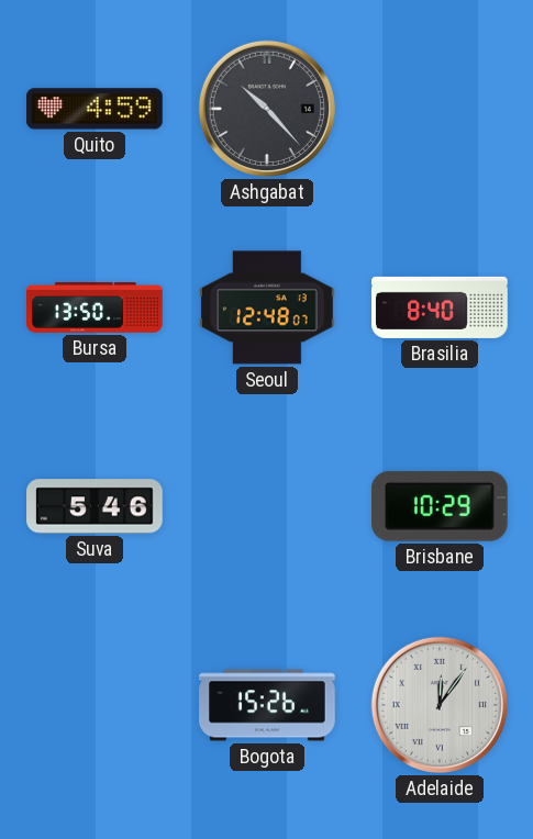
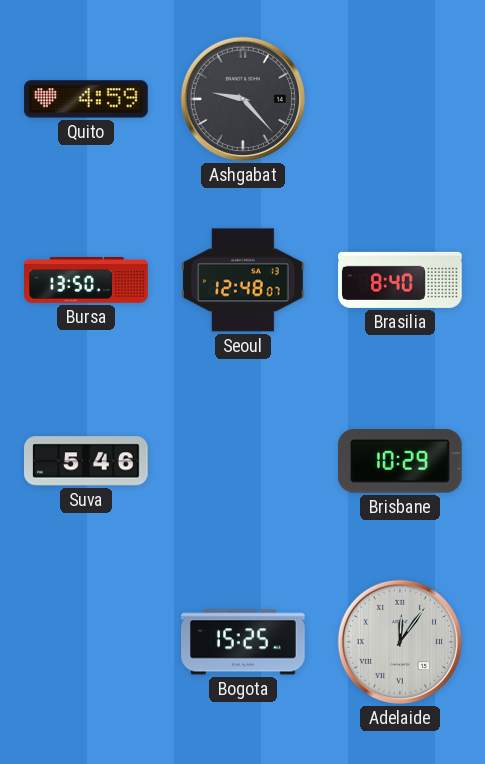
Ashgabat: 10:23 -> 9:23
Bogota: 15:26 -> 15:25
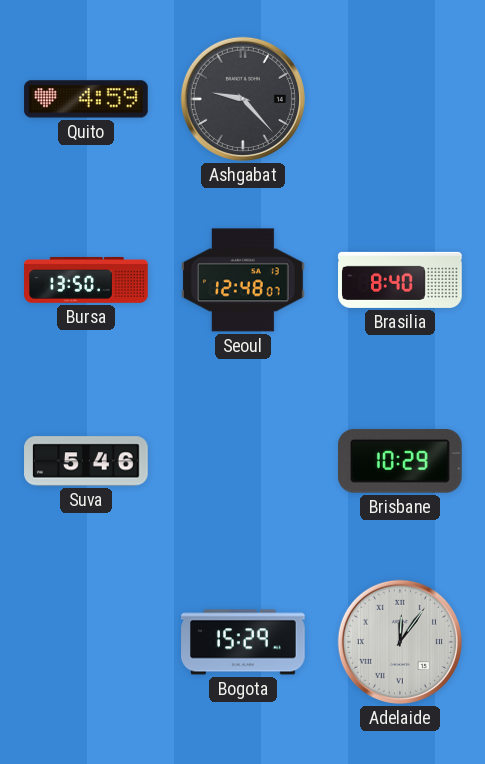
Bogota: 15:25 -> 15:29
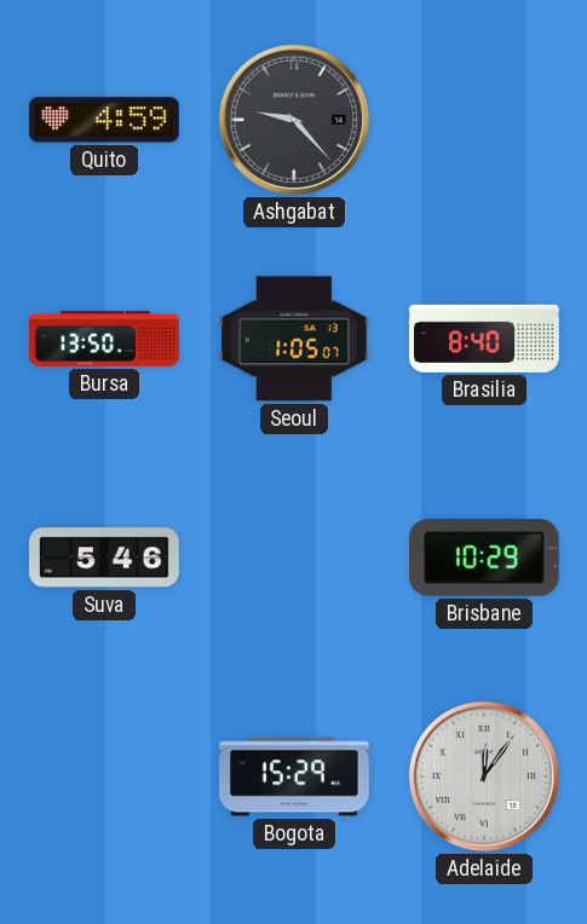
Seoul: 12:48 -> 1:05
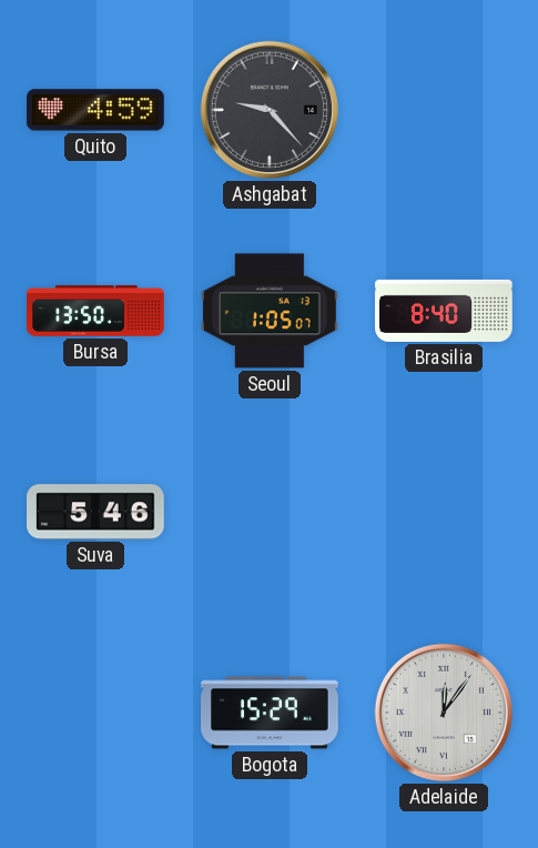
Brisbane: 10:29 -> none
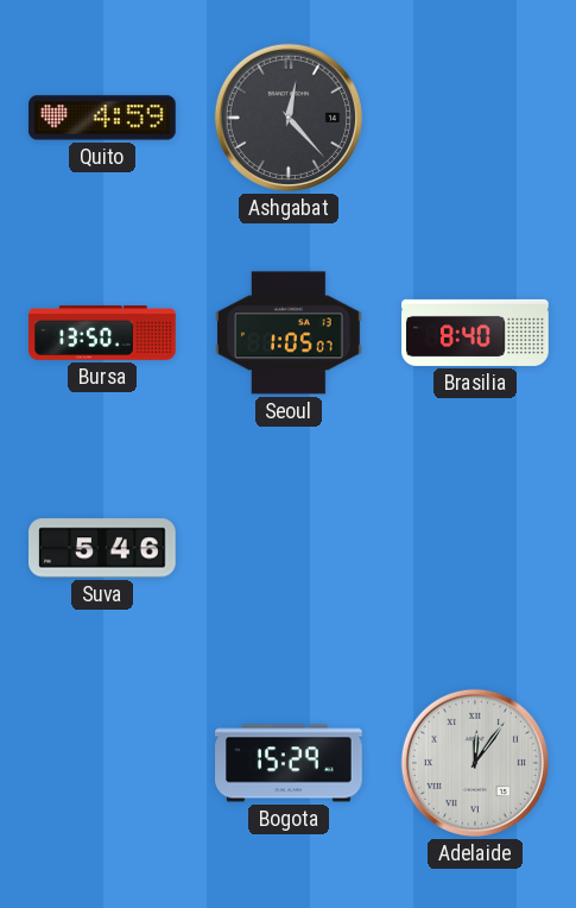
Ashgabat: 9:23 -> 12:23
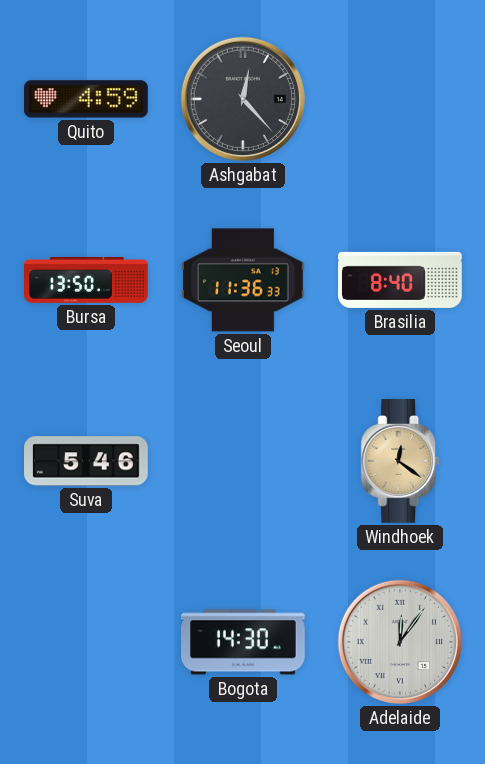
Seoul: 1:05 -> 11:36
Windhoek: none -> 12:21
Bogota: 15:29 -> 14:30
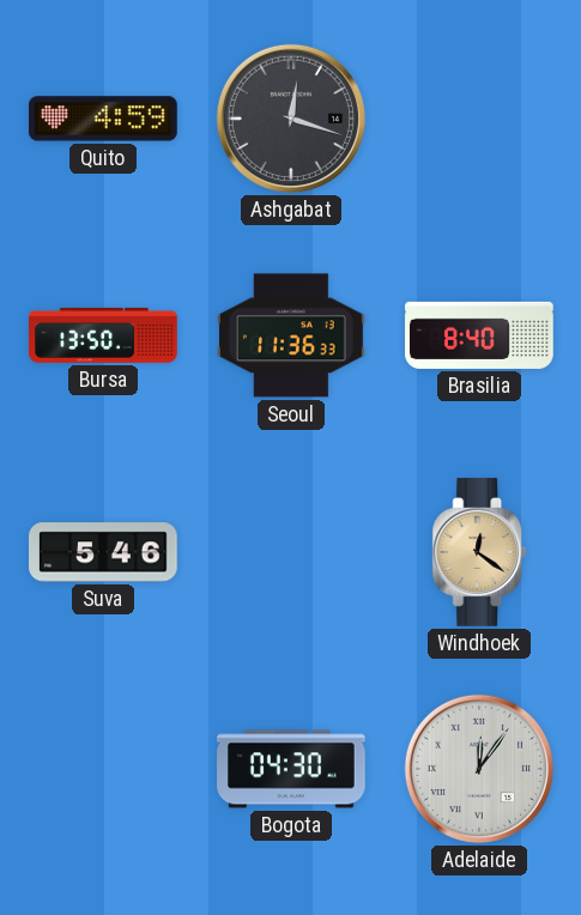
Ashgabat: 12:23 -> 12:18
Bogota: 14:30 -> 04:30
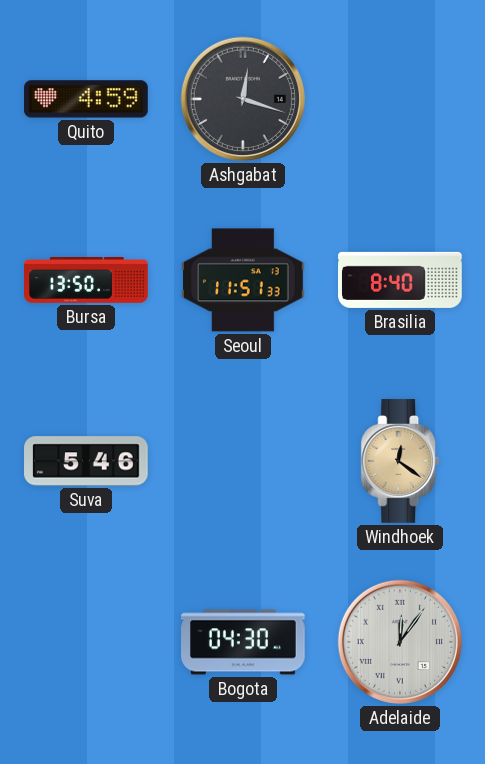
Seoul: 11:36 -> 11:51
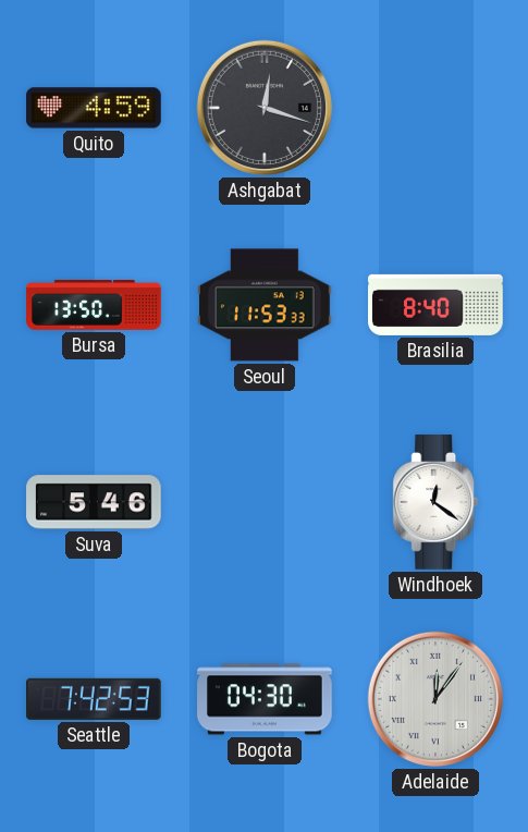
Seoul: 11:51 -> 11:53
Windhoek dial: champagne -> white
Seattle: none -> 7:42
